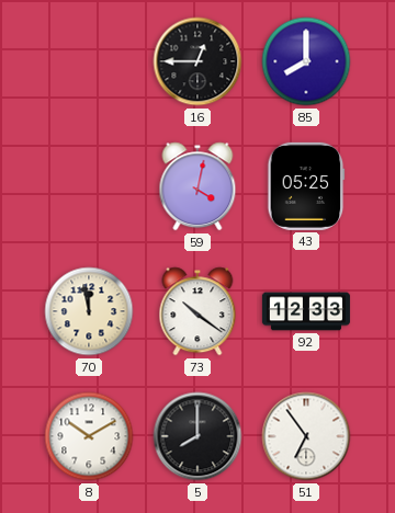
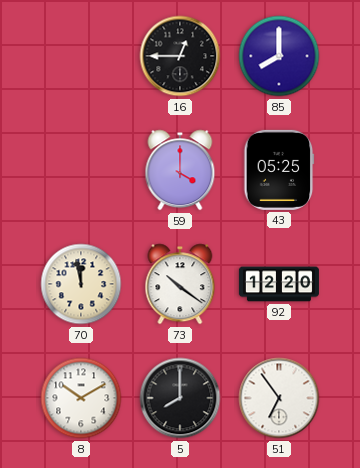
59: 4:02 -> 4:00
92: 12:33 -> 12:20
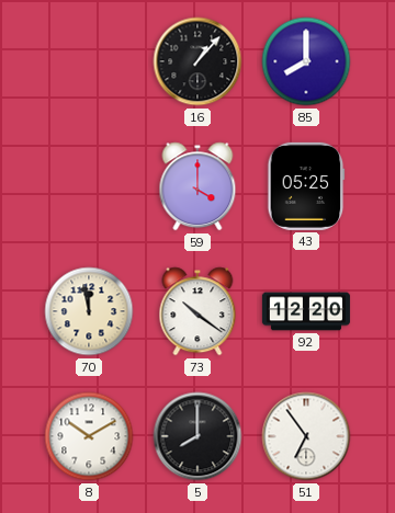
16: 12:45 -> 1:07
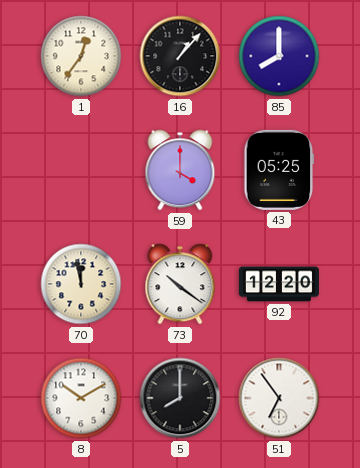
1: none -> 12:36
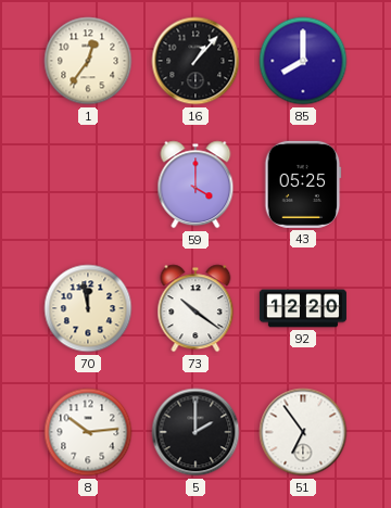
8: 10:10 -> 10:14
5: 8:00 -> 2:00
